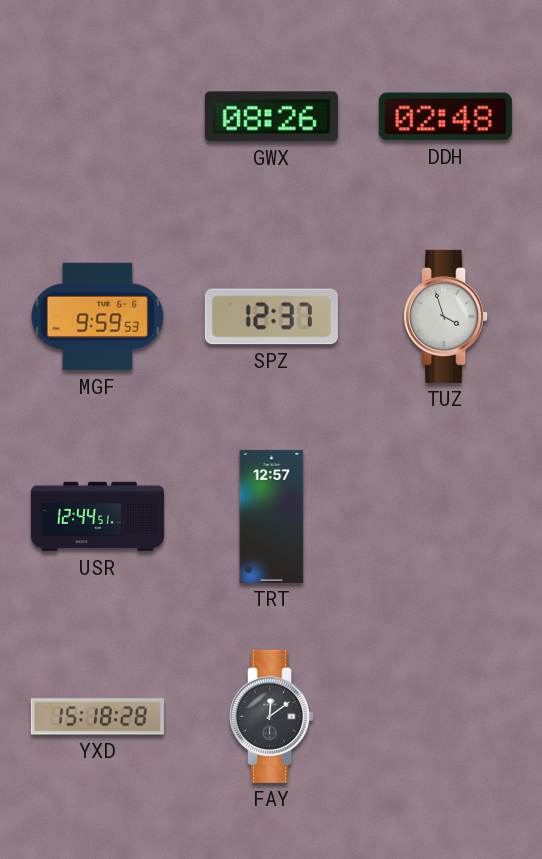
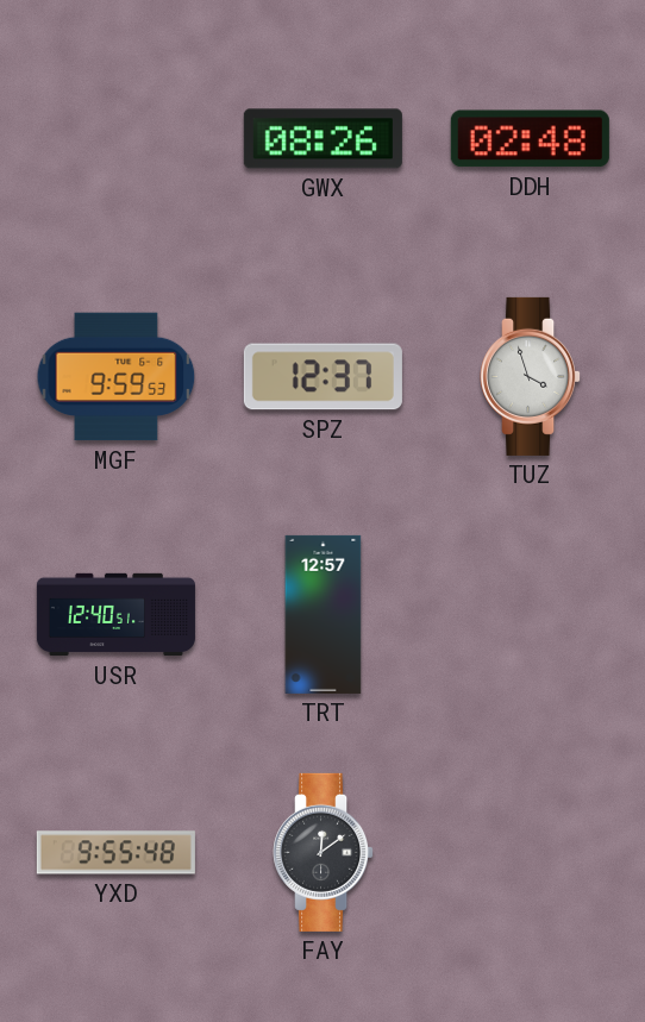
USR: 12:44 -> 12:40
YXD: 15:18 -> 9:55
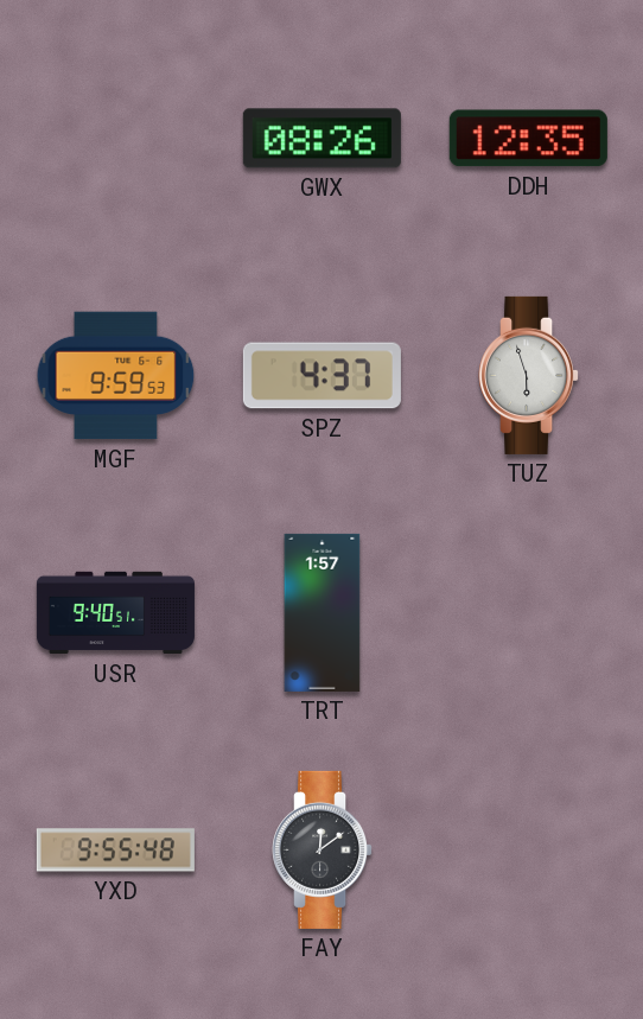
DDH: 02:48 -> 12:35
SPZ: 12:37 -> 4:37
TUZ: 3:57 -> 5:57
USR: 12:40 -> 9:40
TRT: 12:57 -> 1:57
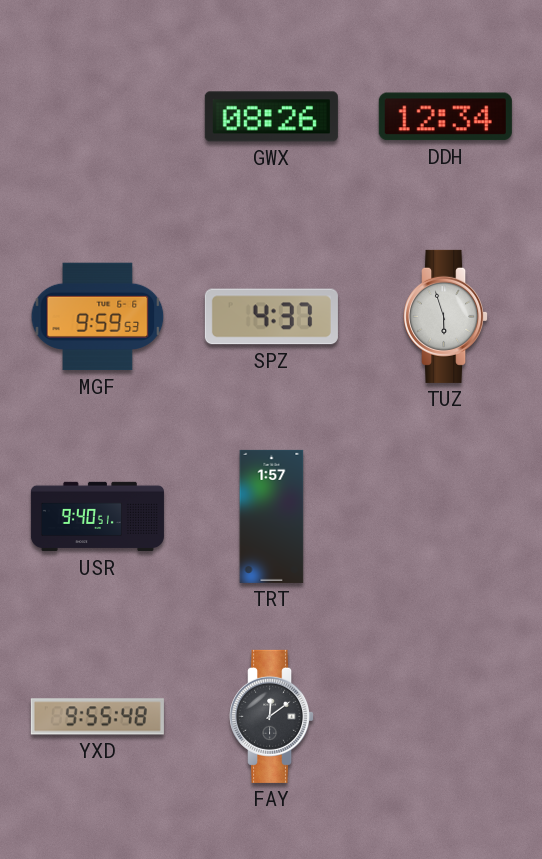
DDH: 12:35 -> 12:34
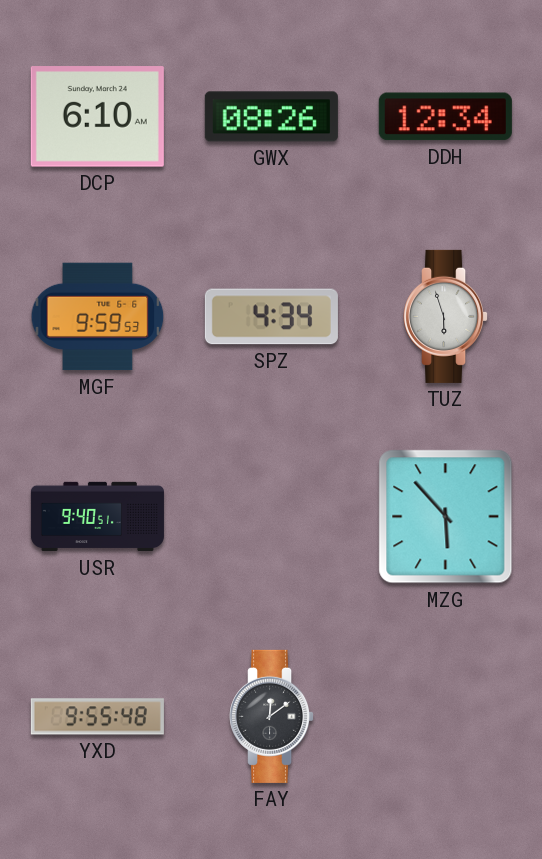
DCP: none -> 6:10
SPZ: 4:37 -> 4:34
TRT: 1:57 -> none
MZG: none -> 5:53
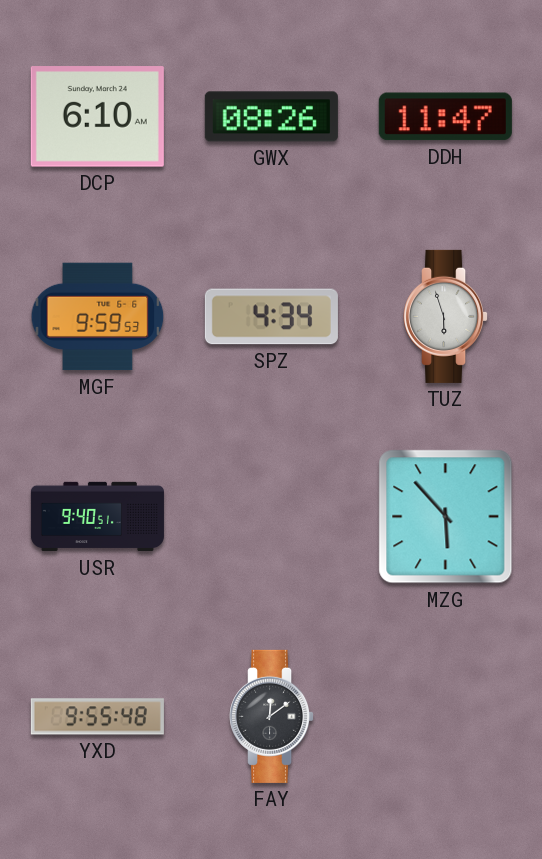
DDH: 12:34 -> 11:47
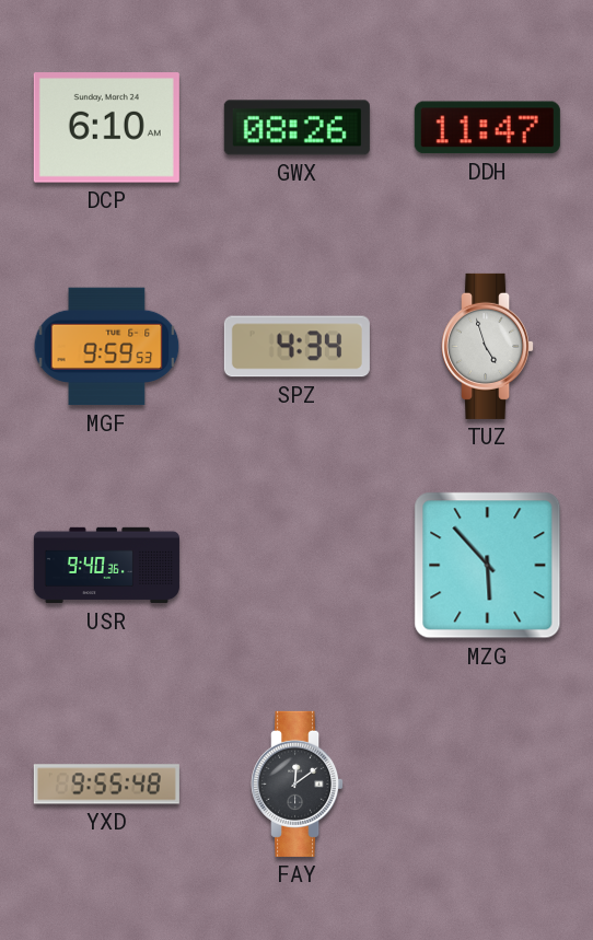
TUZ: 5:57 -> 4:57
USR: 9:40:51 -> 9:40:36
